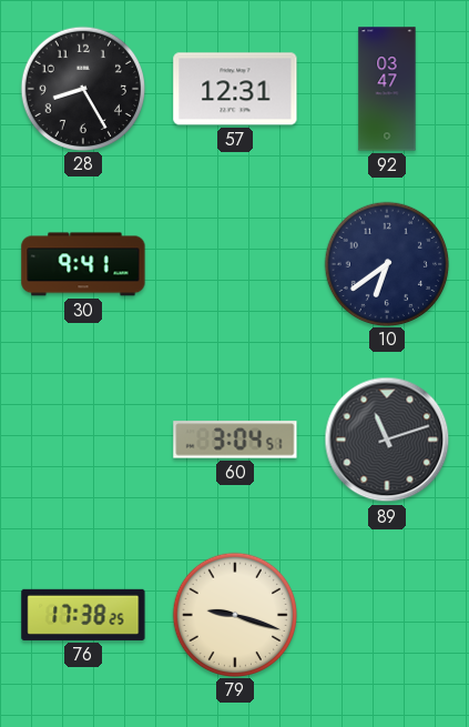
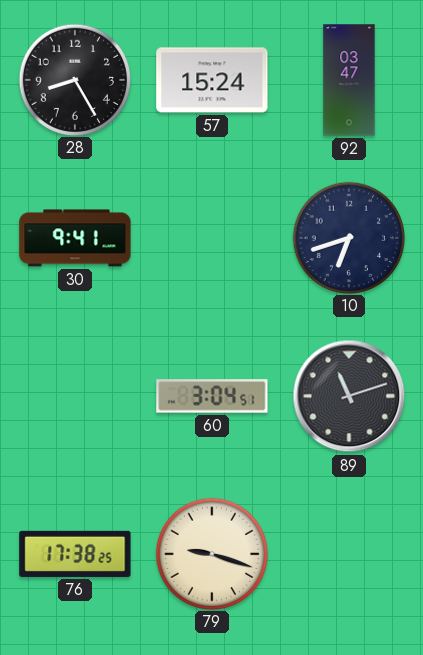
57: 12:31 -> 15:24
10: 6:39 -> 6:42
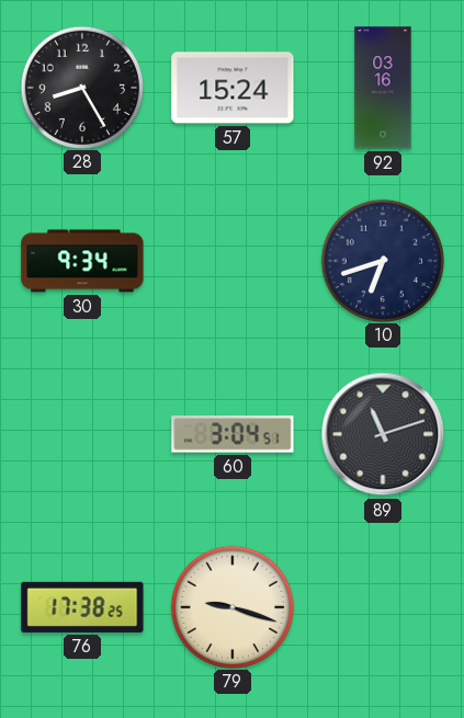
92: 03:47 -> 03:16
30: 9:41 -> 9:34
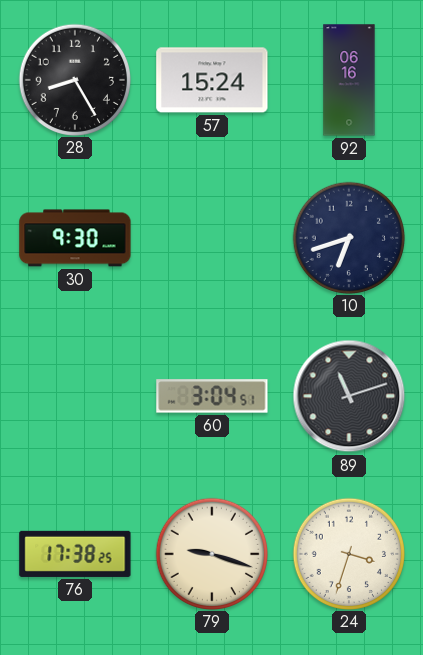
92: 03:16 -> 06:16
30: 9:34 -> 9:30
24: none -> 3:33
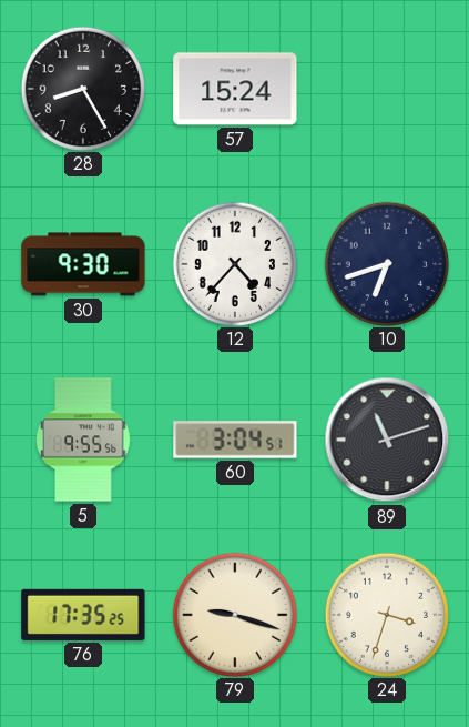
92: 06:16 -> none
12: none -> 4:37
5: none -> 9:55
76: 17:38 -> 17:35
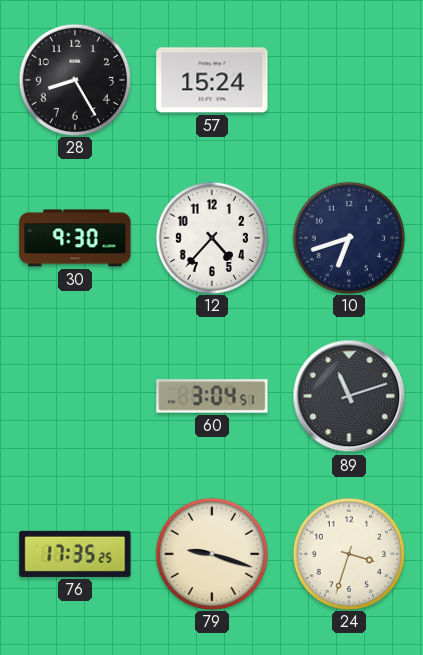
5: 9:55 -> none
